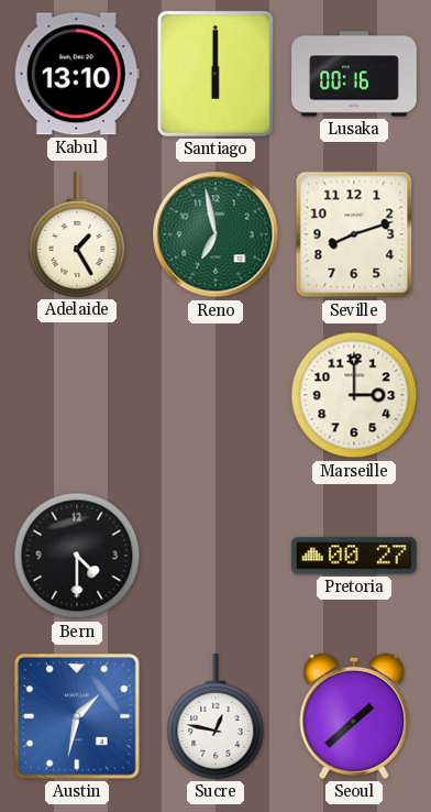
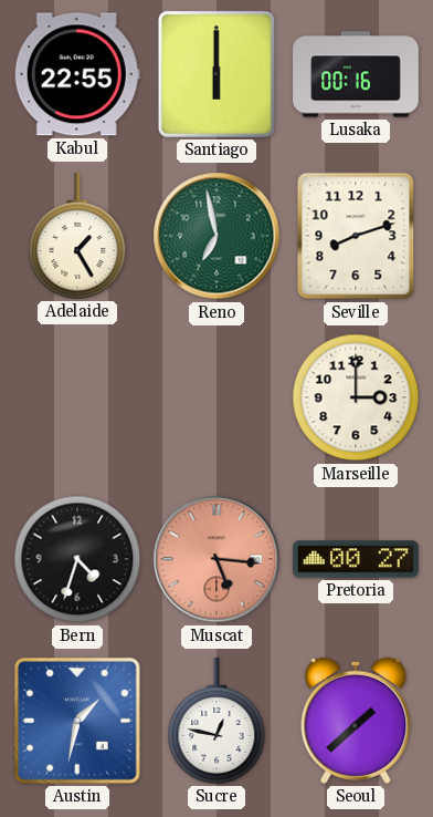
Kabul: 13:10 -> 22:55
Bern: 4:30 -> 4:33
Muscat: none -> 5:16
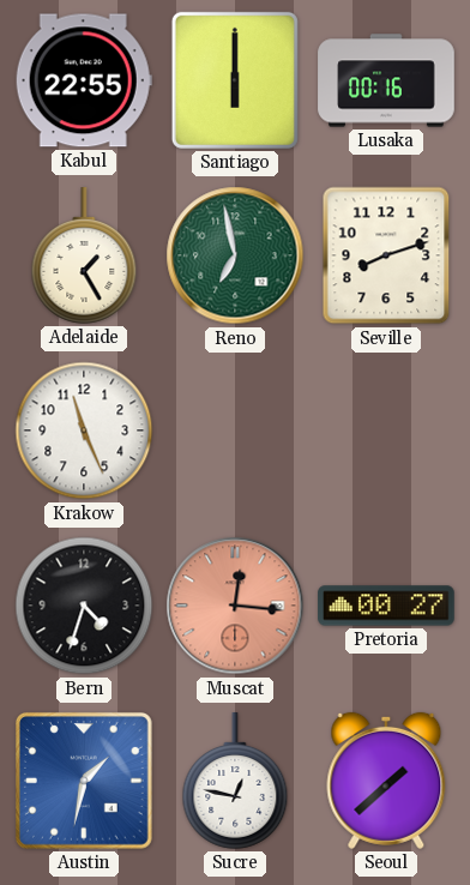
Krakow: none -> 11:26
Marseille: 3:00 -> none
Muscat: 5:16 -> 12:16
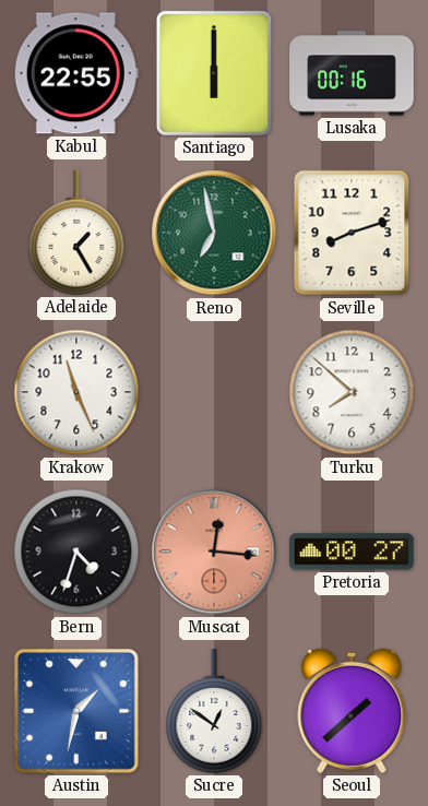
Turku: none -> 7:52
Sucre: 12:47 -> 12:51
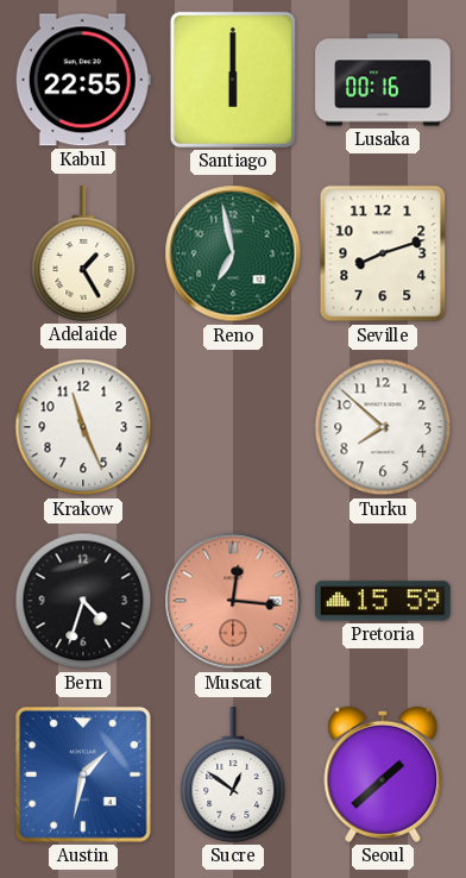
Pretoria: 00:27 -> 15:59
